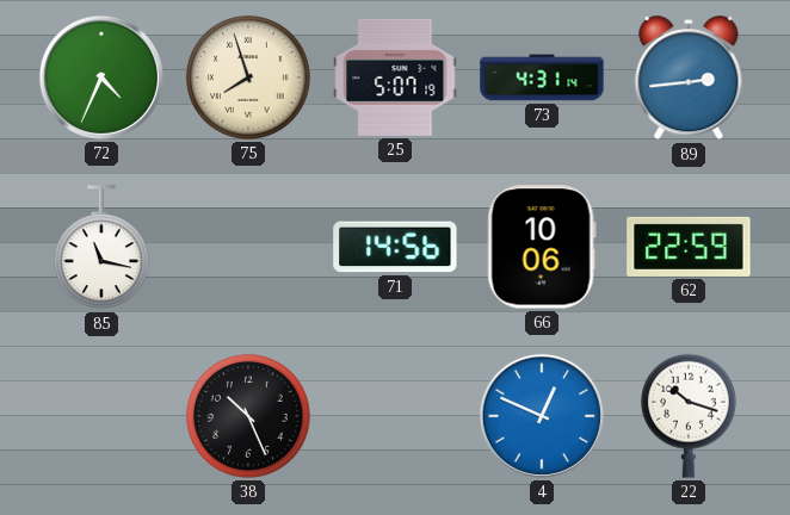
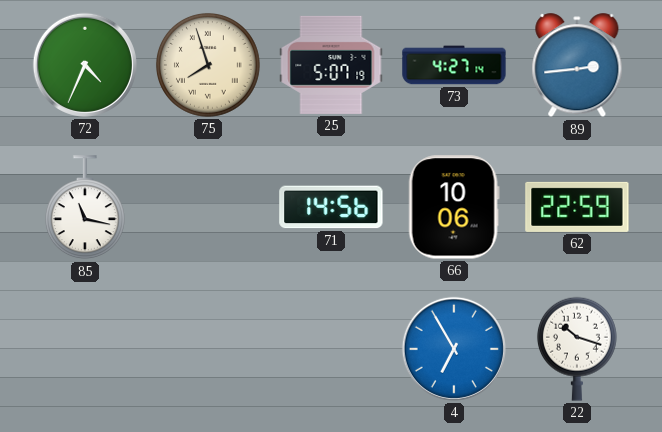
73: 4:31 -> 4:27
38: 10:26 -> none
4: 12:49 -> 6:55
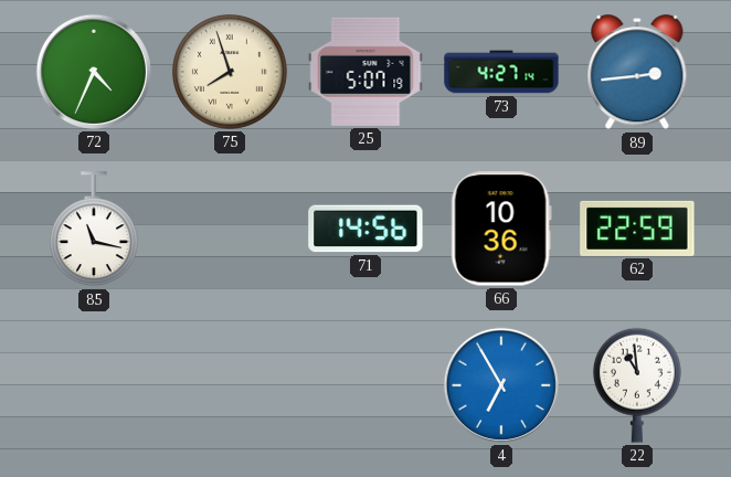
66: 10:06 -> 10:36
22: 10:18 -> 10:59
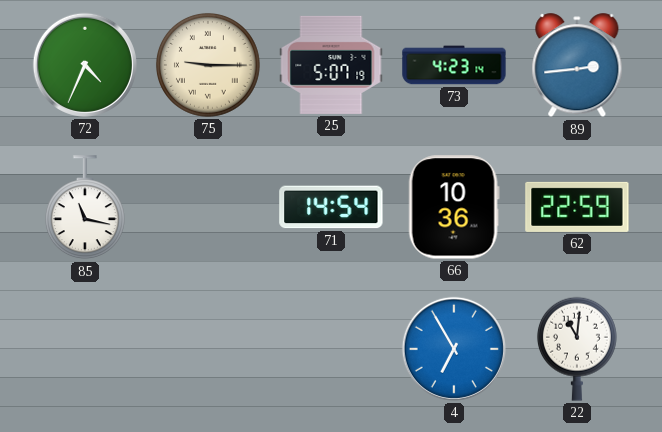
75: 7:57 -> 9:15
73: 4:27 -> 4:23
71: 14:56 -> 14:54
22: 10:59 -> 11:01
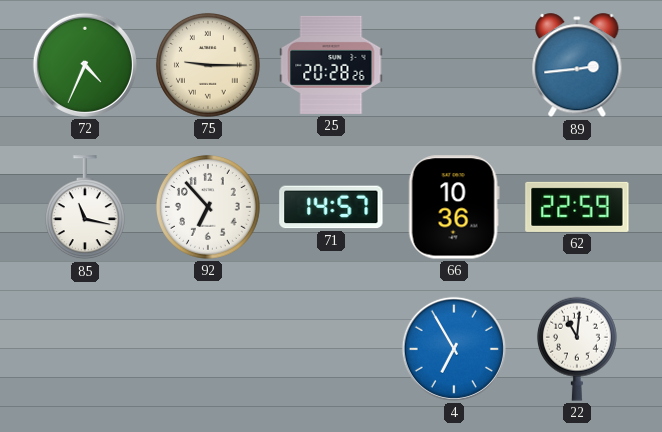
25: 5:07 -> 20:28
73: 4:23 -> none
92: none -> 6:53
71: 14:54 -> 14:57
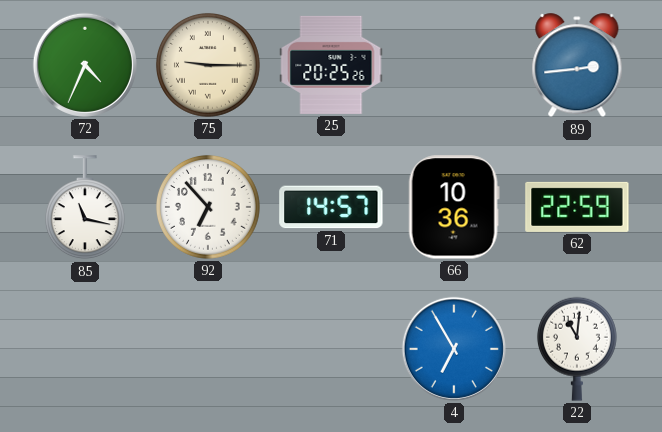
25: 20:28 -> 20:25
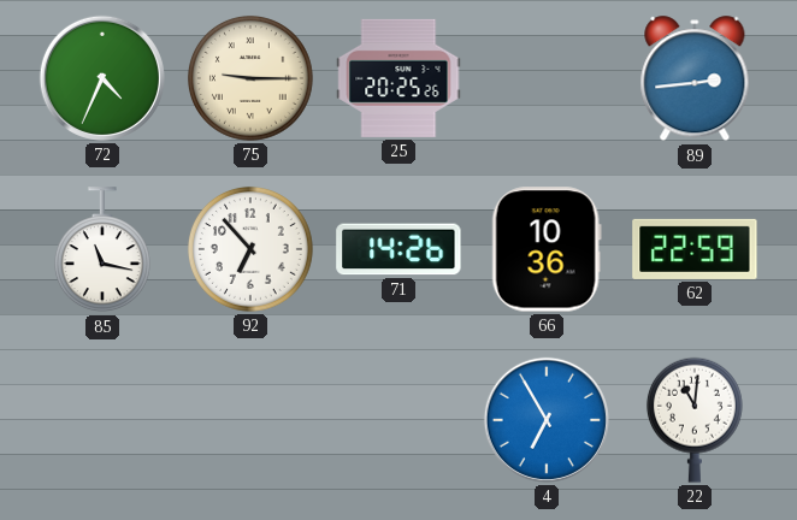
71: 14:57 -> 14:26
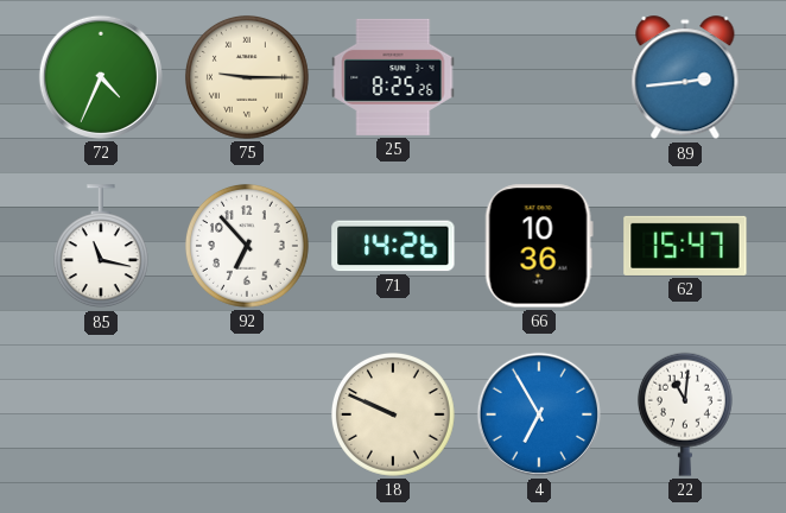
25: 20:25 -> 8:25
62: 22:59 -> 15:47
18: none -> 9:49
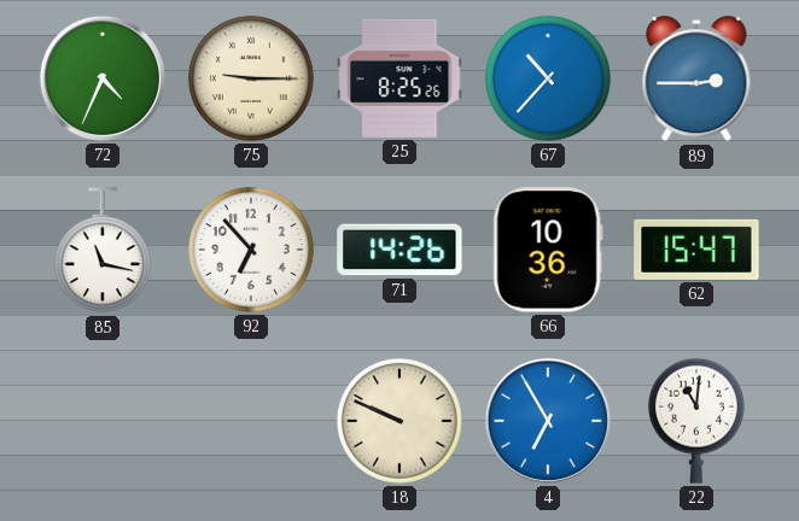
67: none -> 10:37
89: 2:44 -> 2:45
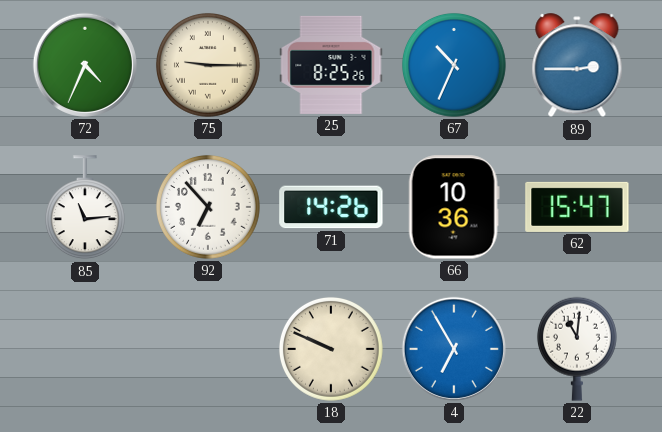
67: 10:37 -> 10:34
85: 11:17 -> 11:14
